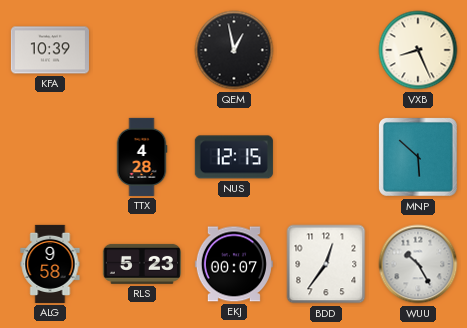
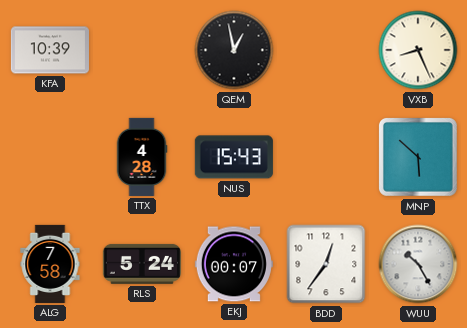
NUS: 12:15 -> 15:43
ALG: 9:58 -> 7:58
RLS: 5:23 -> 5:24
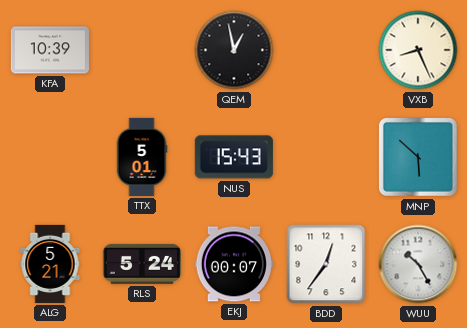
TTX: 4:28 -> 5:01
ALG: 7:58 -> 5:21
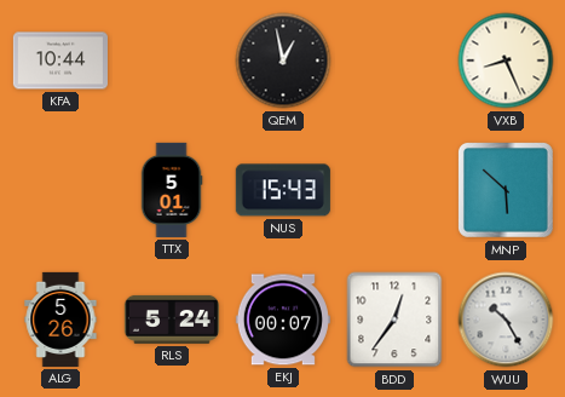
KFA: 10:39 -> 10:44
ALG: 5:21 -> 5:26
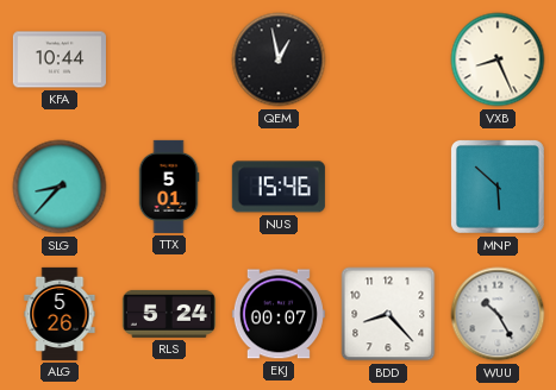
SLG: none -> 8:37
NUS: 15:43 -> 15:46
BDD: 12:36 -> 8:23
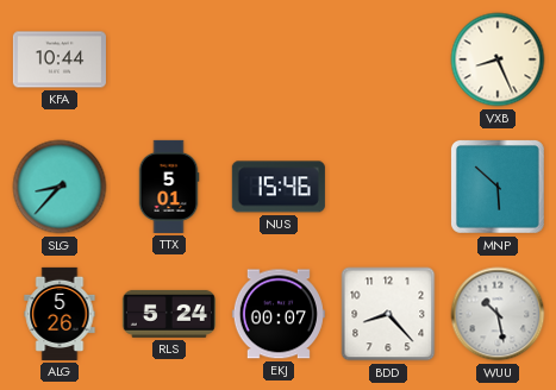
QEM: 12:58 -> none
WUU: 10:25 -> 10:28
